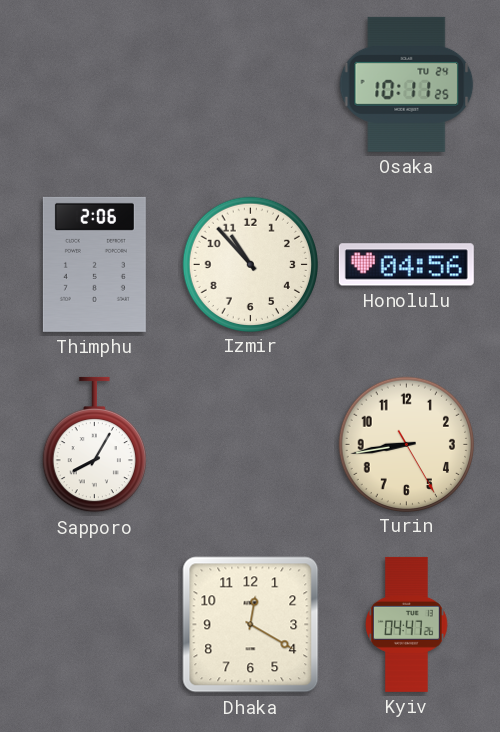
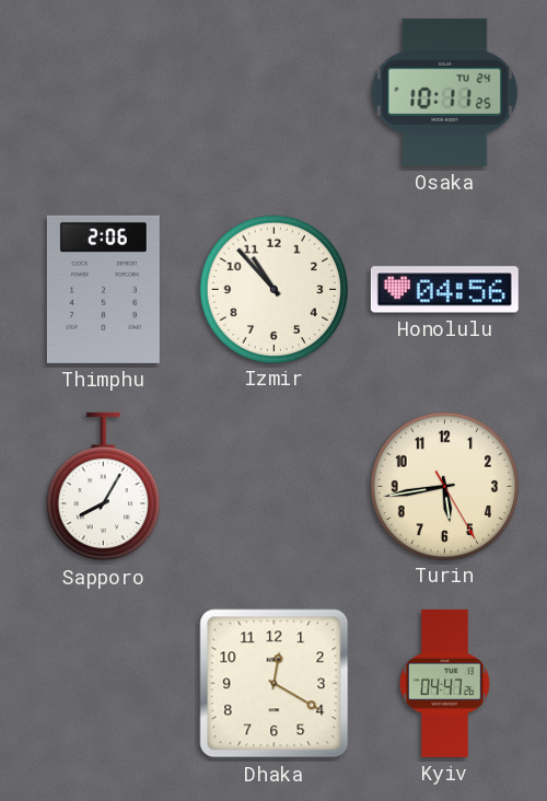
Turin: 8:43 -> 5:43
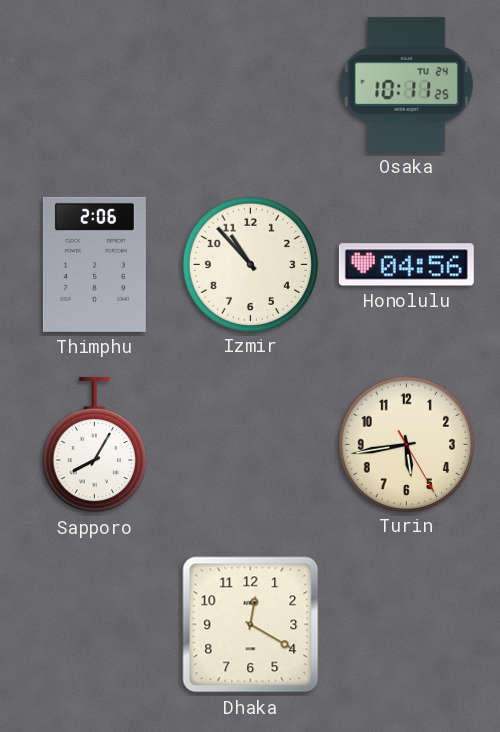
Kyiv: 04:47 -> none
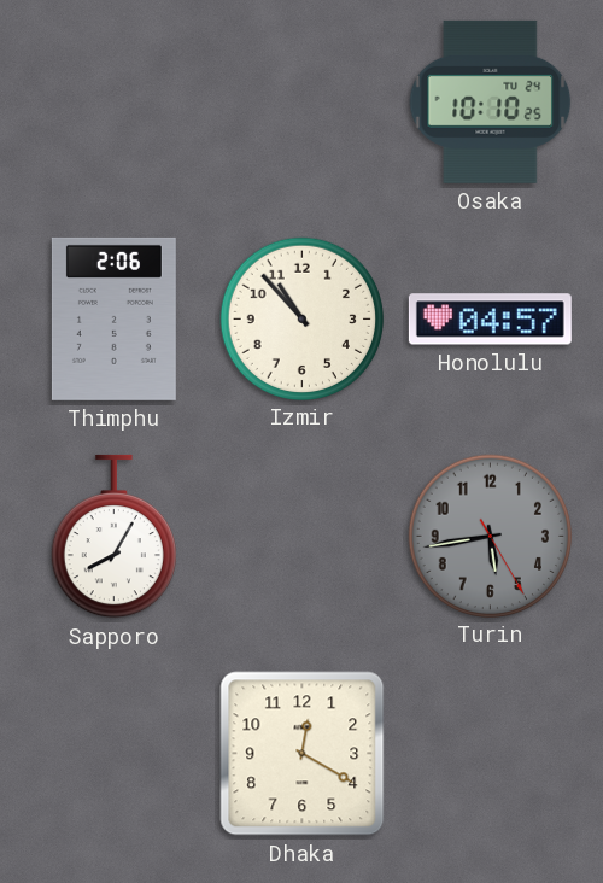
Osaka: 10:11 -> 10:10
Honolulu: 04:56 -> 04:57
Turin dial: cream -> grey
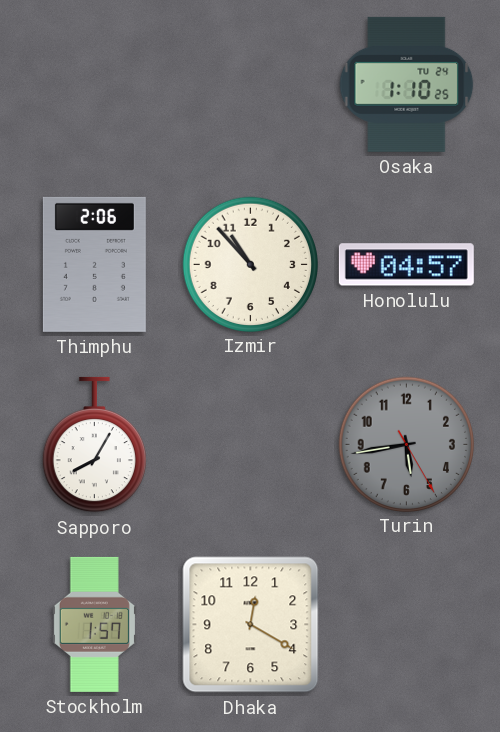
Osaka: 10:10 -> 1:10
Stockholm: none -> 1:57
